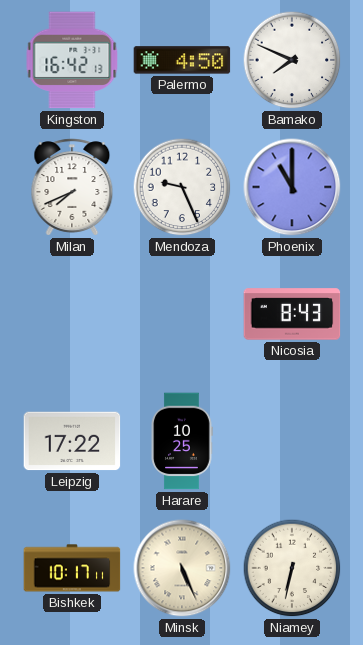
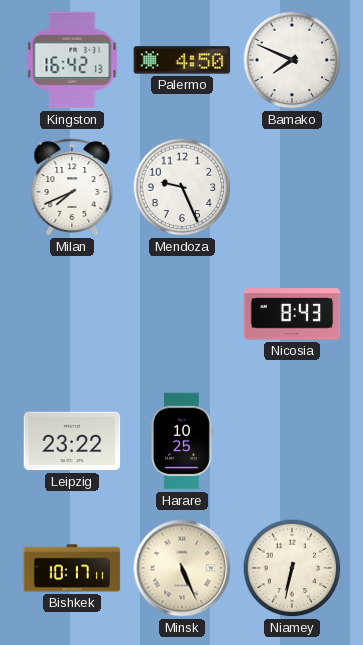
Phoenix: 11:00 -> none
Leipzig: 17:22 -> 23:22
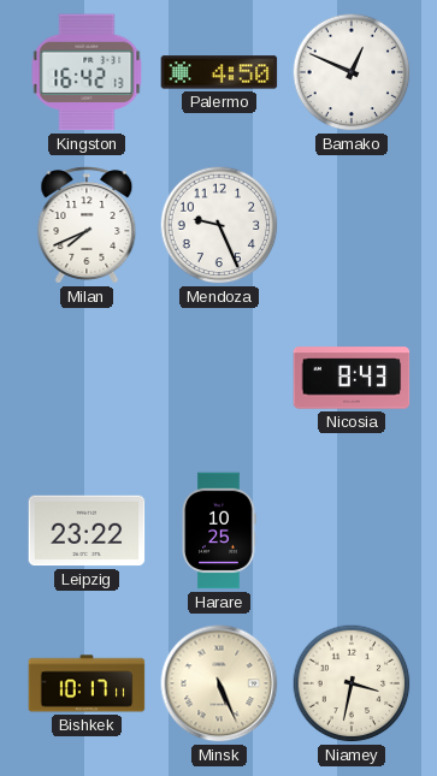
Bamako: 7:49 -> 12:49
Niamey: 6:32 -> 3:32
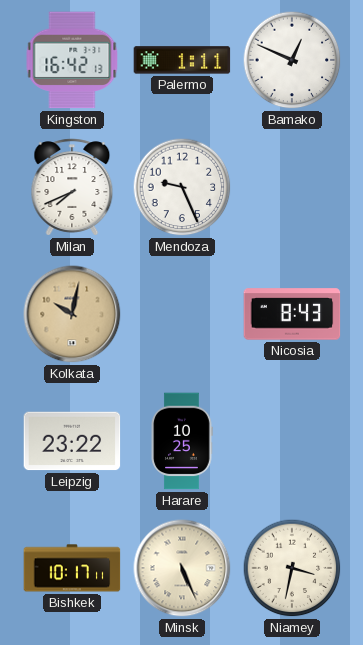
Palermo: 4:50 -> 1:11
Kolkata: none -> 10:02
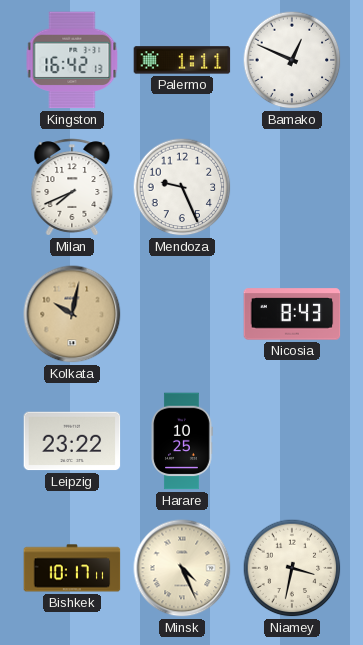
Minsk: 5:26 -> 4:26
